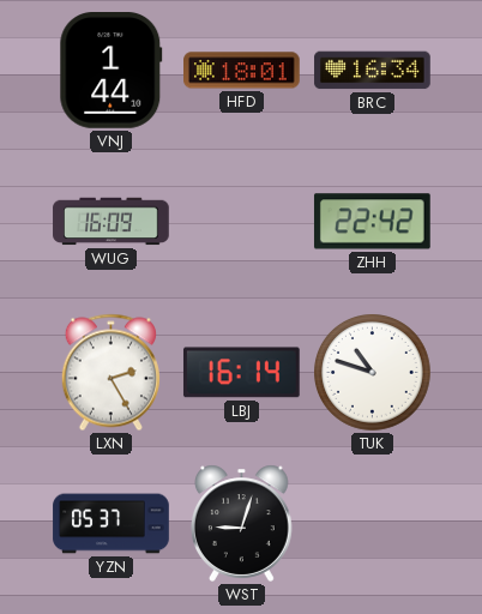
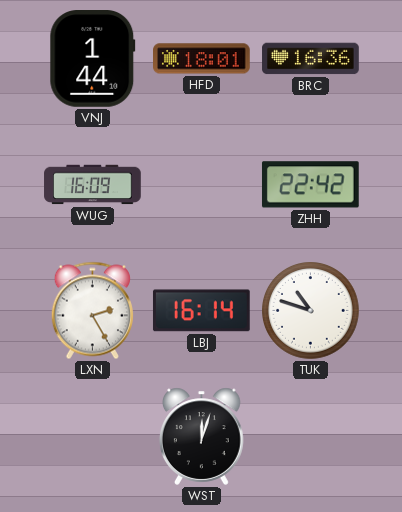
BRC: 16:34 -> 16:36
YZN: 05:37 -> none
WST: 9:03 -> 12:03
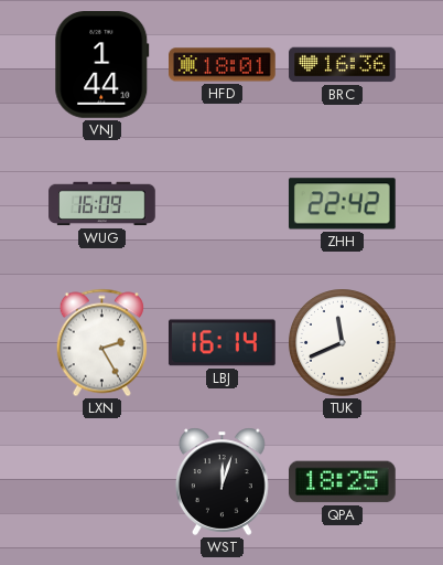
TUK: 10:48 -> 11:41
QPA: none -> 18:25
